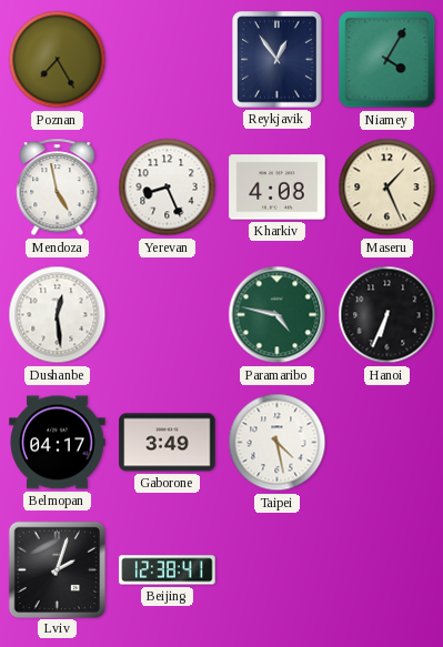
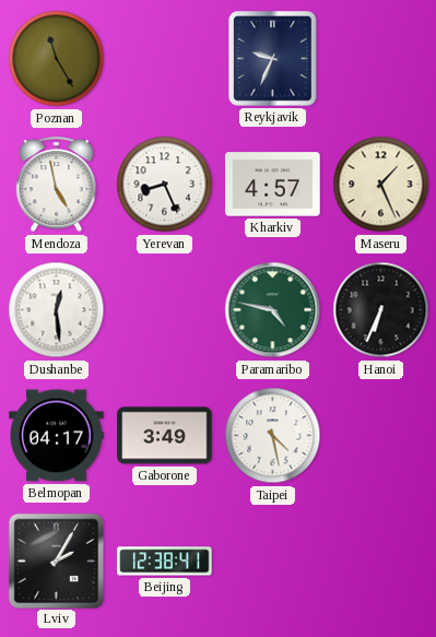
Poznan: 7:25 -> 11:25
Reykjavik: 12:54 -> 9:34
Niamey: 4:05 -> none
Kharkiv: 4:08 -> 4:57
Lviv: 2:03 -> 2:05
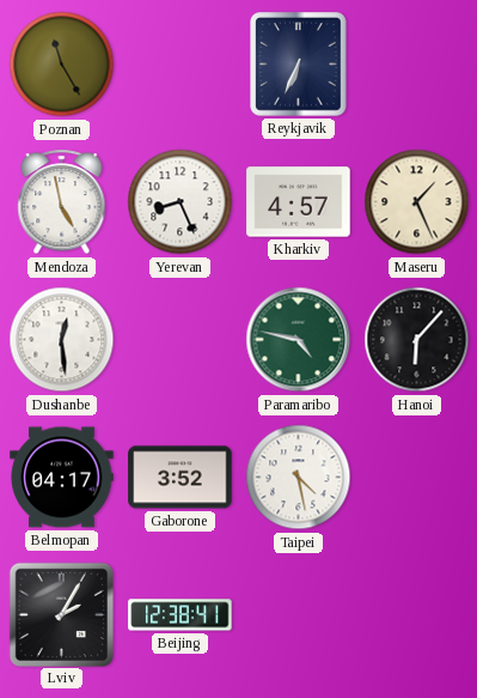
Reykjavik: 9:34 -> 6:34
Hanoi: 6:34 -> 6:07
Gaborone: 3:49 -> 3:52
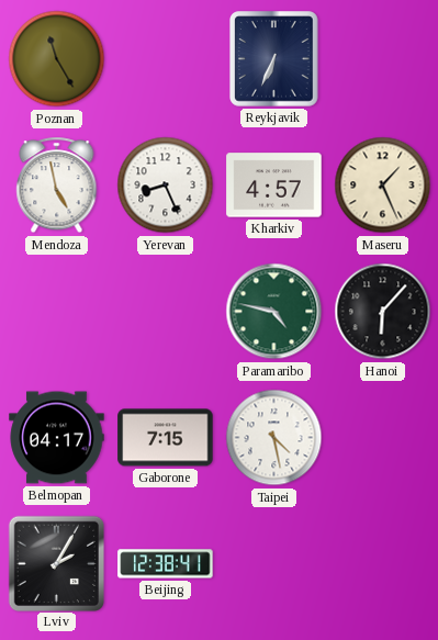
Dushanbe: 12:29 -> none
Gaborone: 3:52 -> 7:15
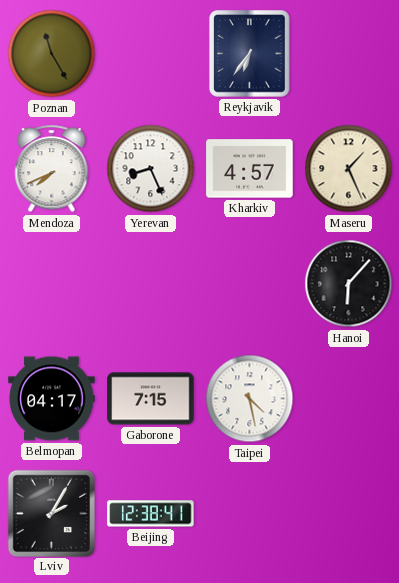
Reykjavik: 6:34 -> 6:36
Mendoza: 4:58 -> 7:41
Paramaribo: 4:47 -> none
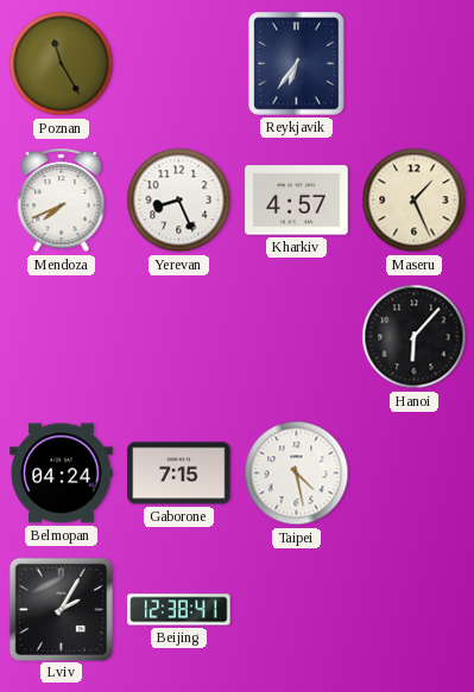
Belmopan: 04:17 -> 04:24
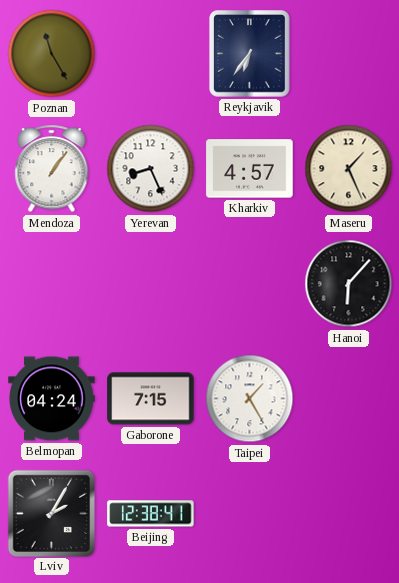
Mendoza: 7:41 -> 1:06
Taipei: 4:28 -> 1:25
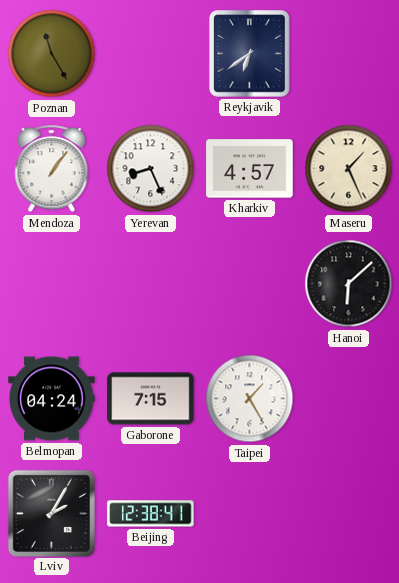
Reykjavik: 6:36 -> 6:39
Hanoi: 6:07 -> 6:08
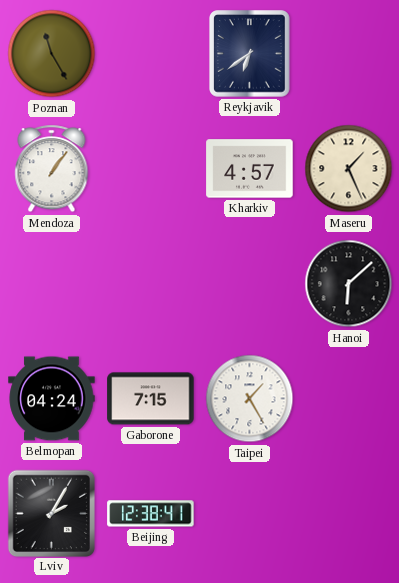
Yerevan: 8:26 -> none
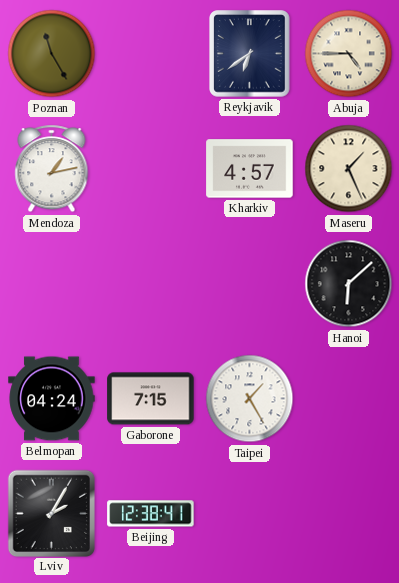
Abuja: none -> 4:45
Mendoza: 1:06 -> 1:13
